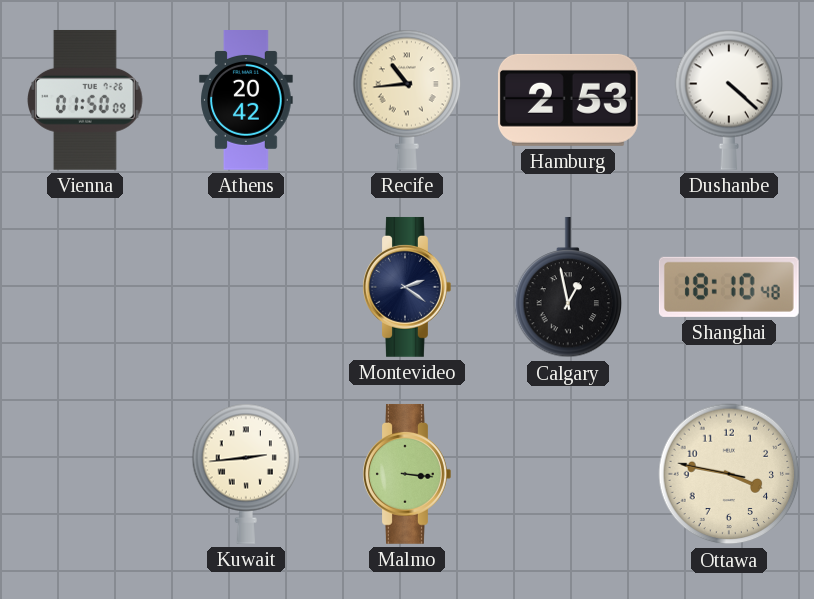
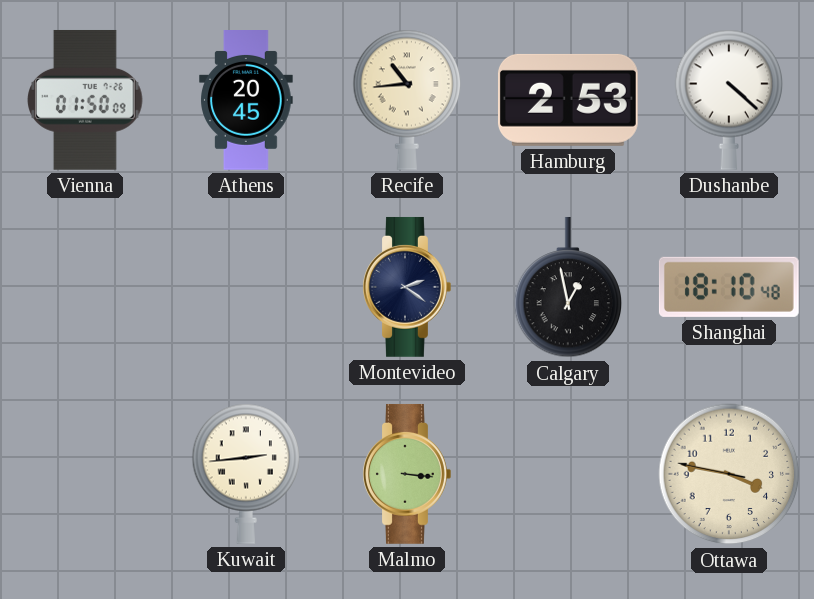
Athens: 20:42 -> 20:45
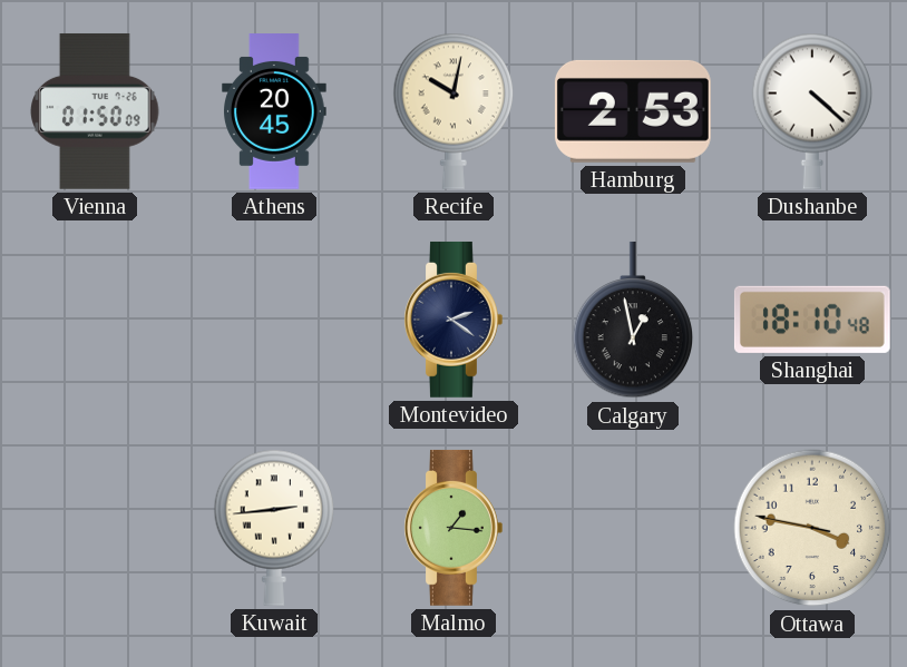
Recife: 10:44 -> 10:02
Malmo: 3:16 -> 1:16
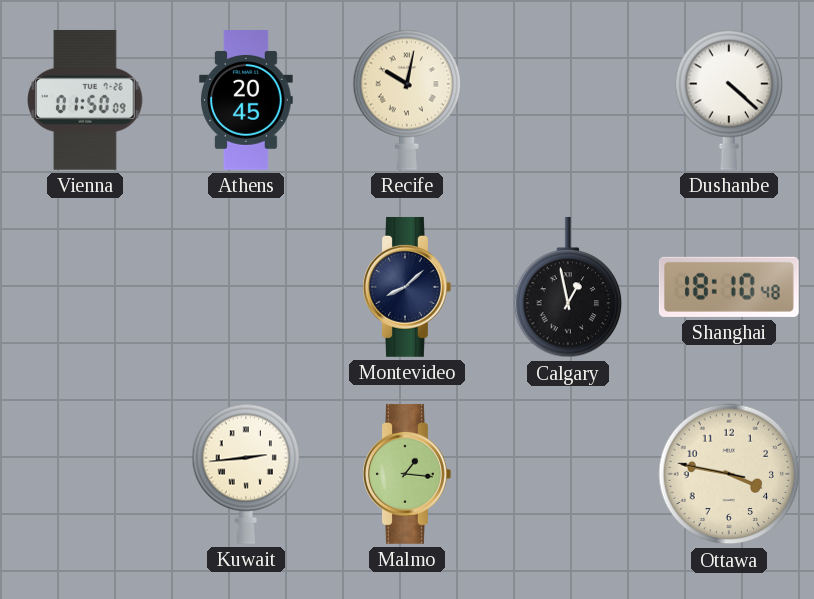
Hamburg: 2:53 -> none
Montevideo: 2:21 -> 8:08
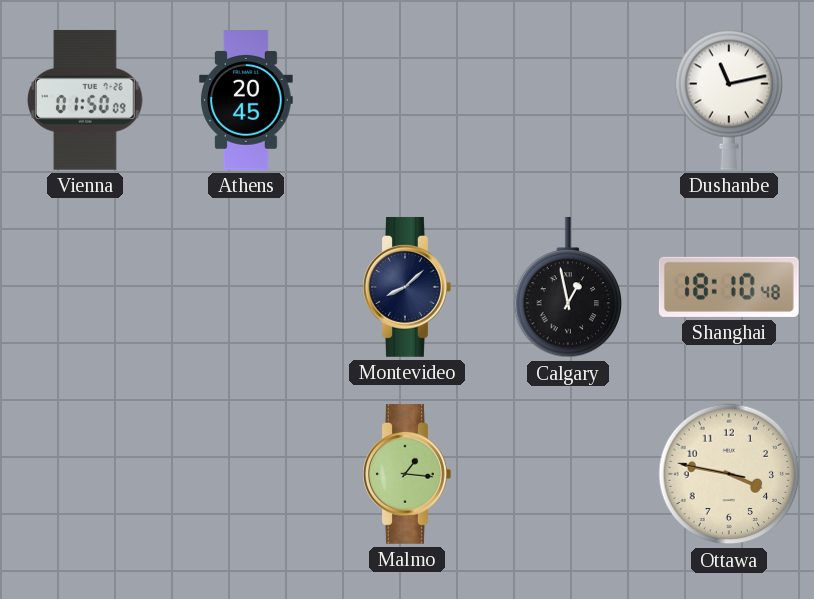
Recife: 10:02 -> none
Dushanbe: 4:22 -> 11:13
Kuwait: 2:44 -> none
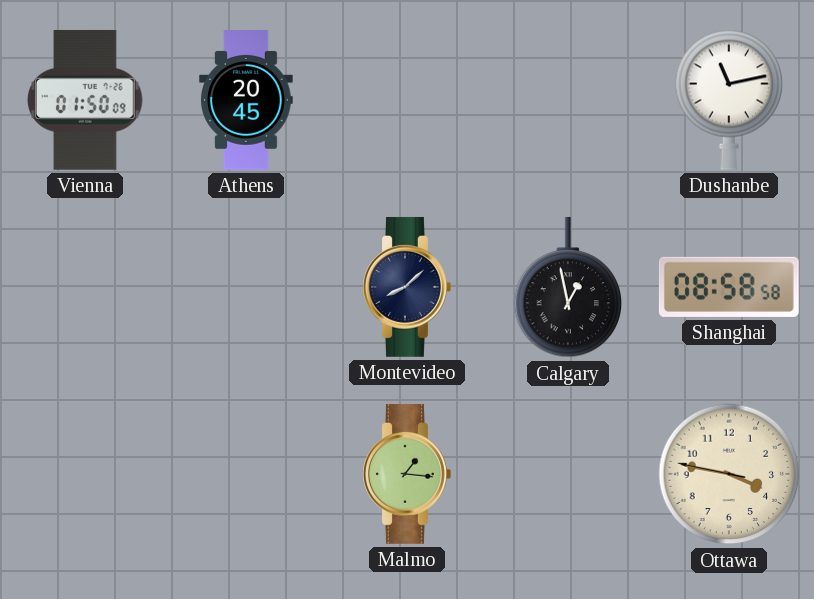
Shanghai: 18:10 -> 08:58
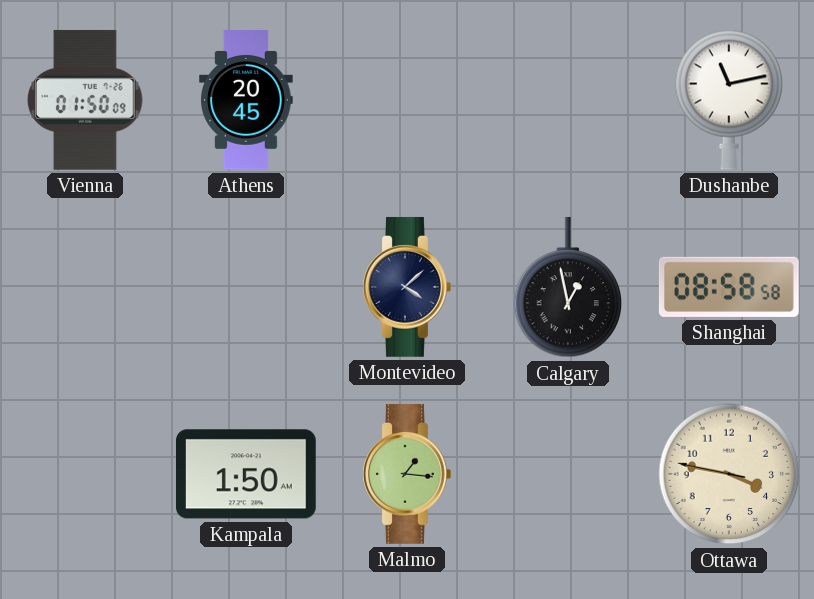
Montevideo: 8:08 -> 4:08
Kampala: none -> 1:50
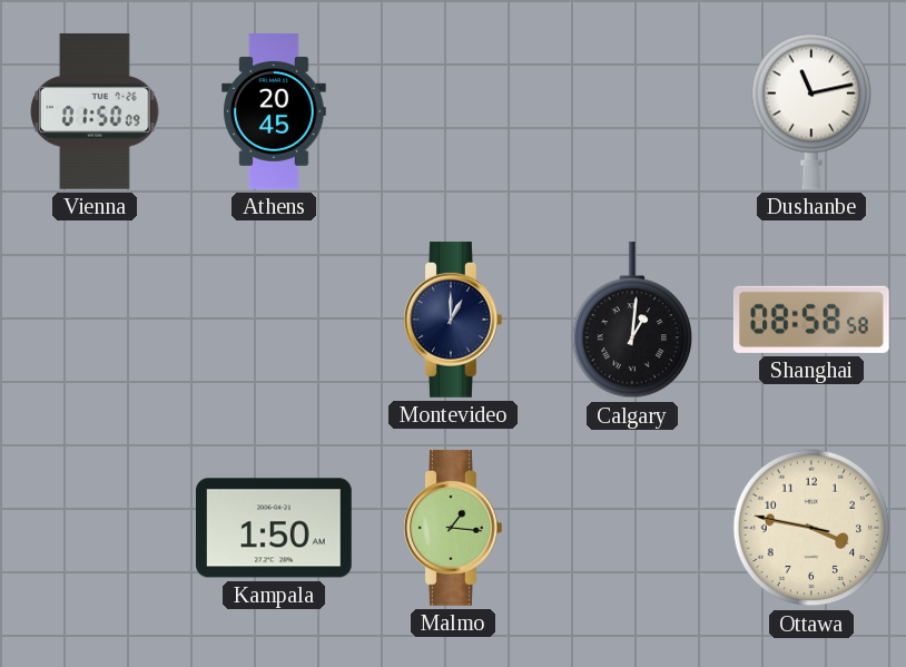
Montevideo: 4:08 -> 1:00
Calgary: 12:58 -> 1:01
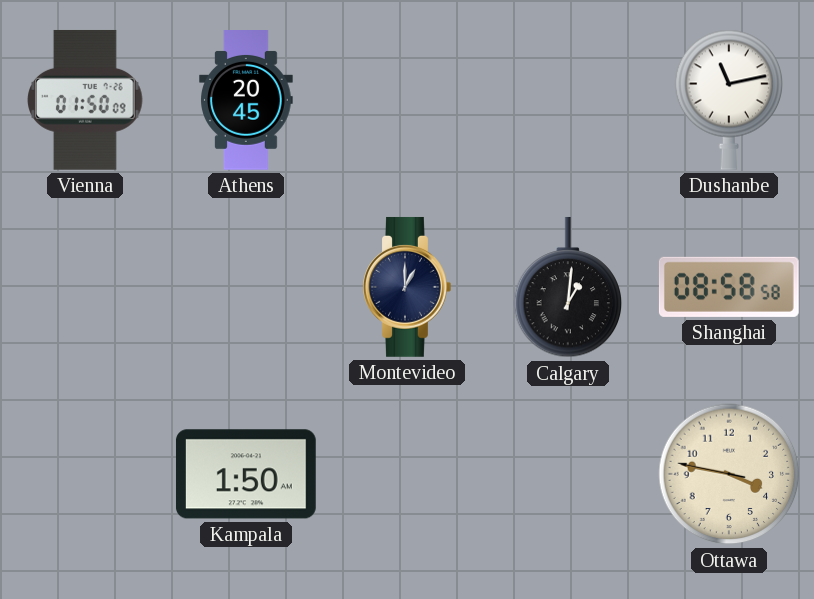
Malmo: 1:16 -> none
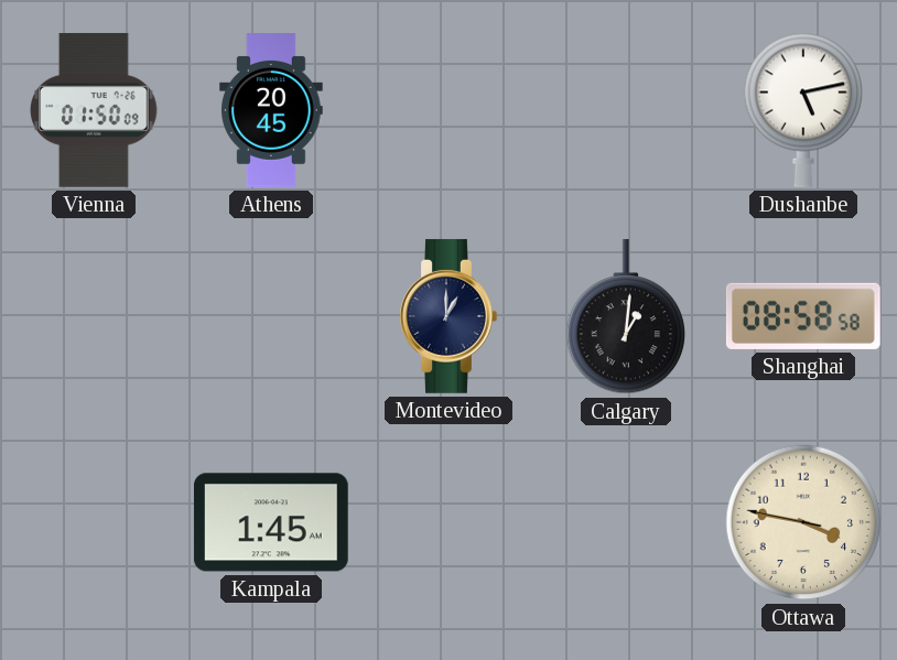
Dushanbe: 11:13 -> 5:13
Kampala: 1:50 -> 1:45
